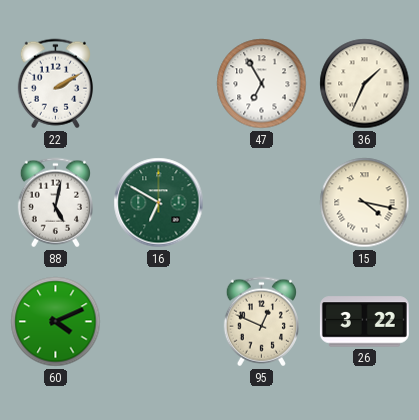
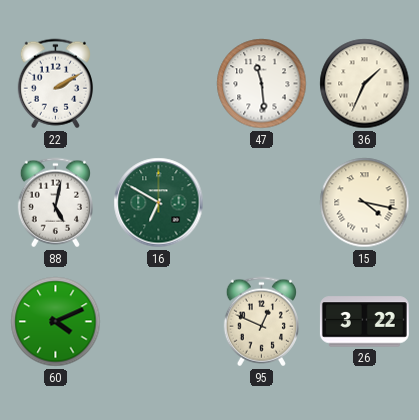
47: 6:55 -> 11:29
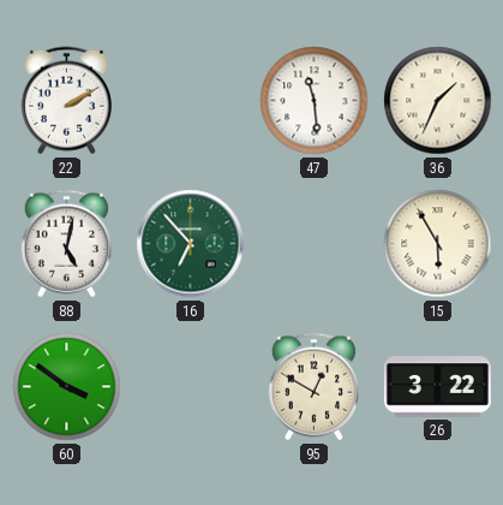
16: 6:50 -> 6:53
15: 4:17 -> 5:55
60: 4:11 -> 3:51
95: 12:49 -> 12:50
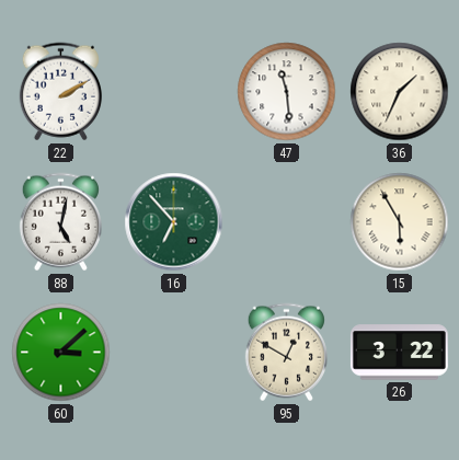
60: 3:51 -> 3:08
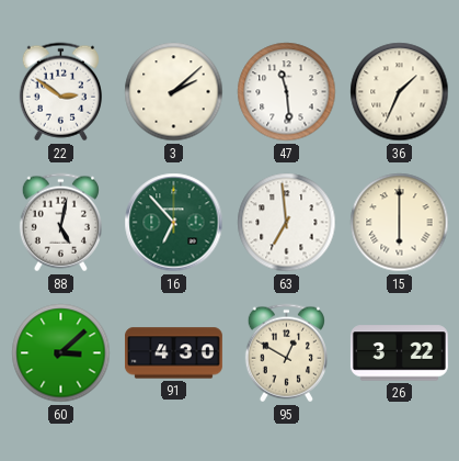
22: 2:10 -> 2:51
3: none -> 2:08
63: none -> 6:59
15: 5:55 -> 6:00
91: none -> 4:30
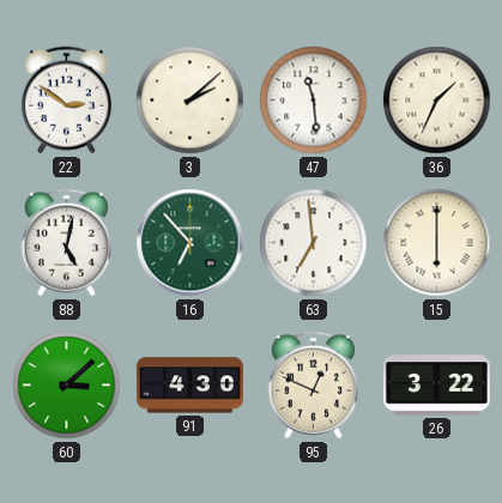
95: 12:50 -> 12:49
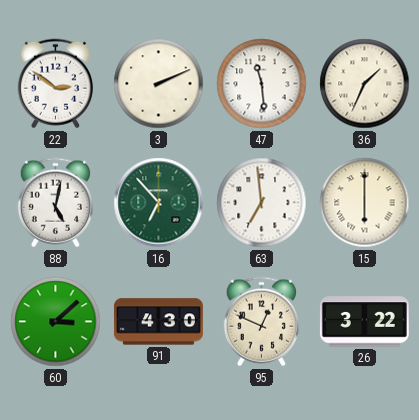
3: 2:08 -> 2:11
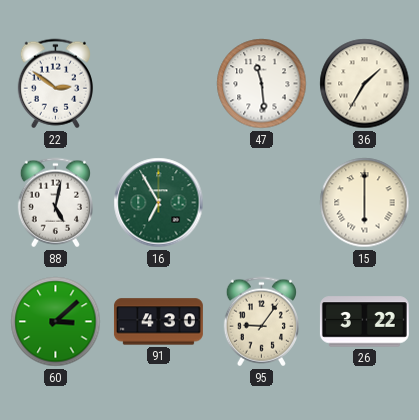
3: 2:11 -> none
36: 1:34 -> 1:35
16: 6:53 -> 6:55
63: 6:59 -> none
95: 12:49 -> 9:06
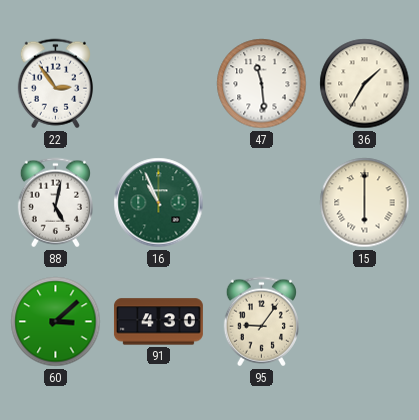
22: 2:51 -> 2:54
16: 6:55 -> 10:56
26: 3:22 -> none
